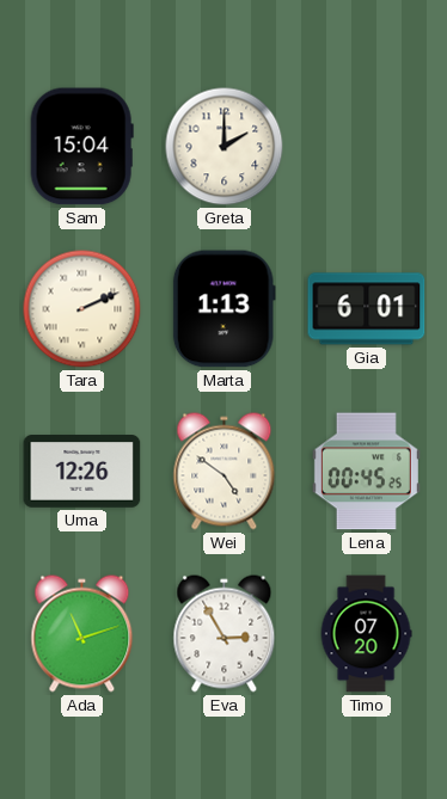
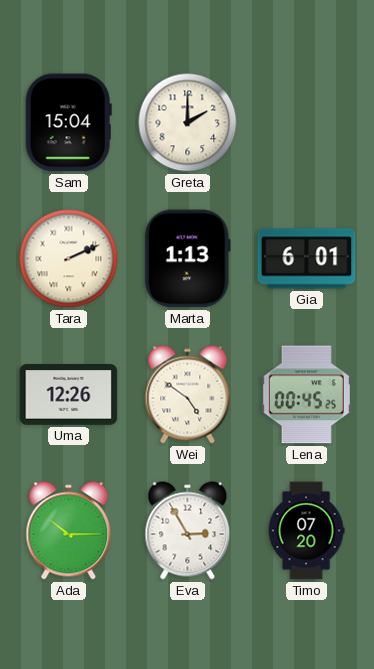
Ada: 11:12 -> 10:15
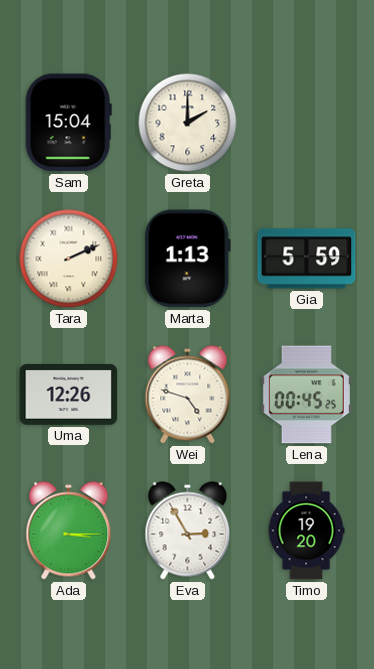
Gia: 6:01 -> 5:59
Wei: 4:51 -> 4:48
Ada: 10:15 -> 3:15
Timo: 07:20 -> 19:20
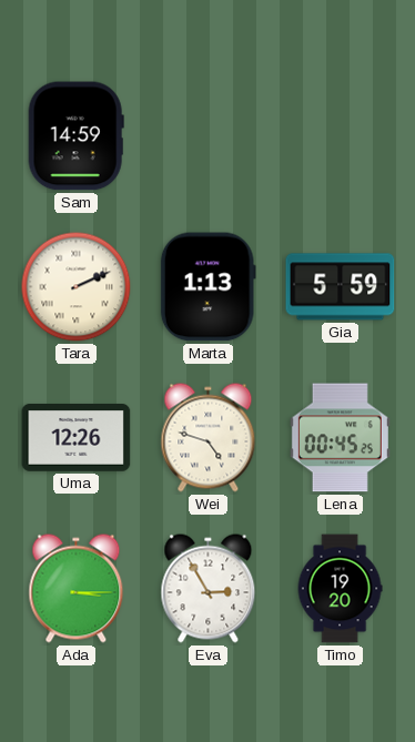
Sam: 15:04 -> 14:59
Greta: 2:00 -> none
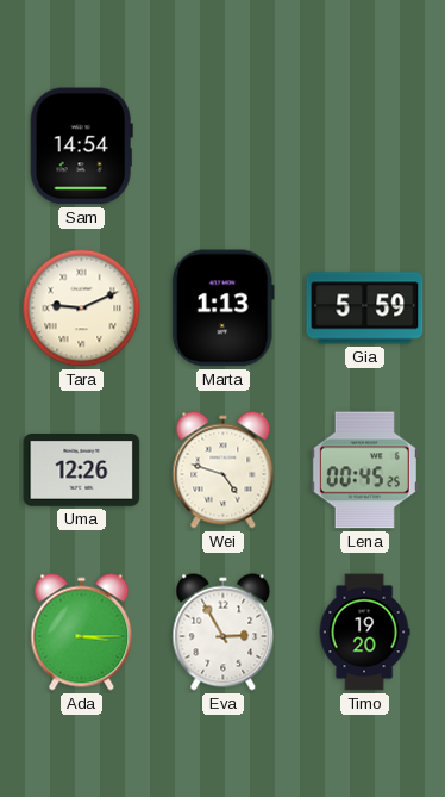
Sam: 14:59 -> 14:54
Tara: 2:11 -> 9:11
